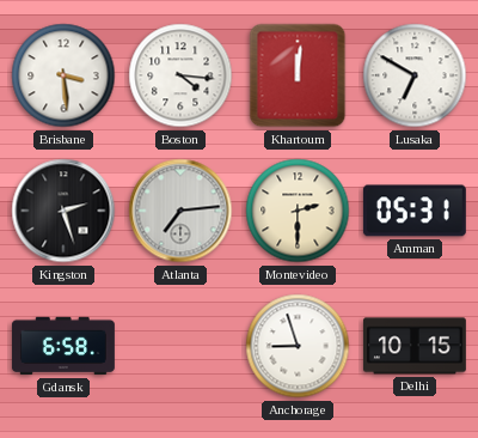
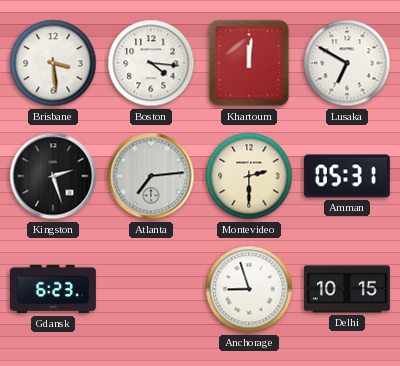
Gdansk: 6:58 -> 6:23
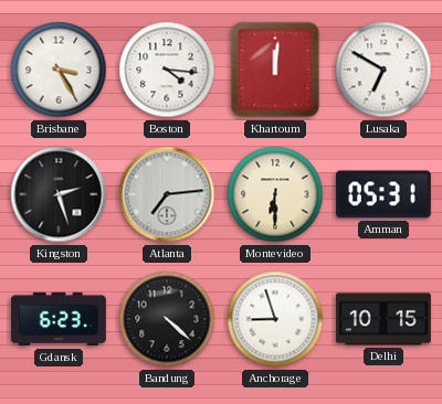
Brisbane: 3:29 -> 3:25
Montevideo: 2:30 -> 6:30
Bandung: none -> 4:22
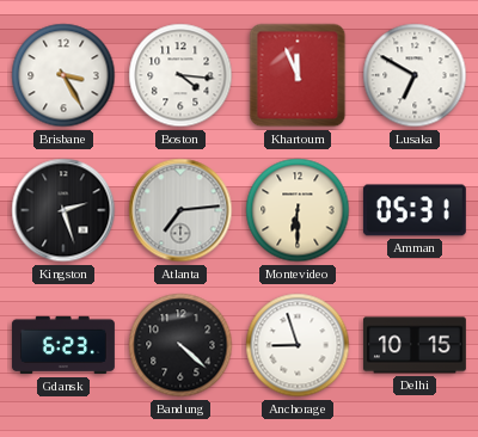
Khartoum: 12:01 -> 11:56
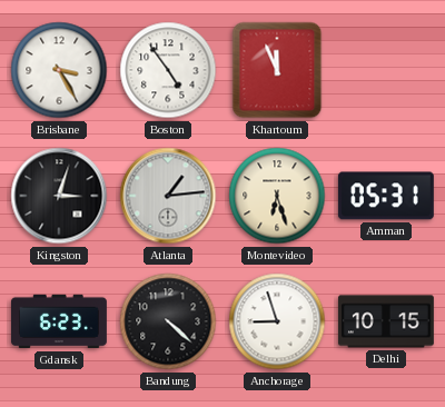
Boston: 4:16 -> 4:54
Lusaka: 6:50 -> none
Kingston: 2:27 -> 3:03
Atlanta: 7:14 -> 1:14
Montevideo: 6:30 -> 6:27
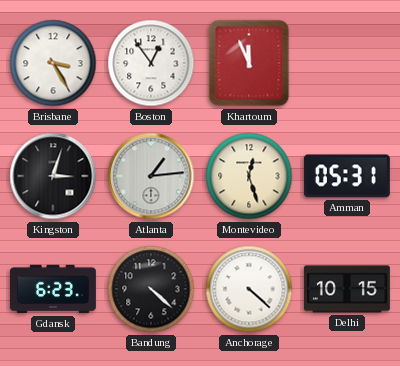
Boston: 4:54 -> 12:54
Montevideo: 6:27 -> 12:27
Anchorage: 8:57 -> 4:22
